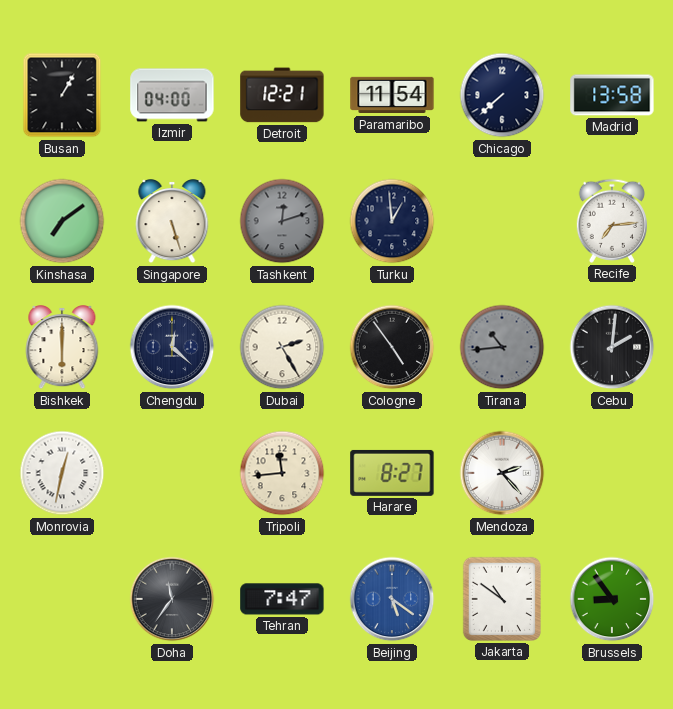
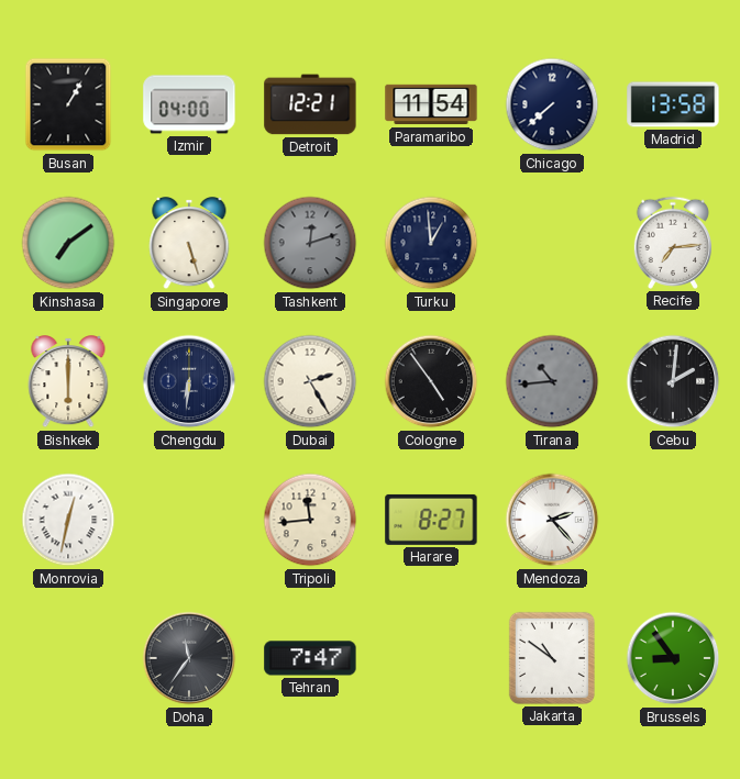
Chengdu: 12:22 -> 6:31
Beijing: 5:21 -> none
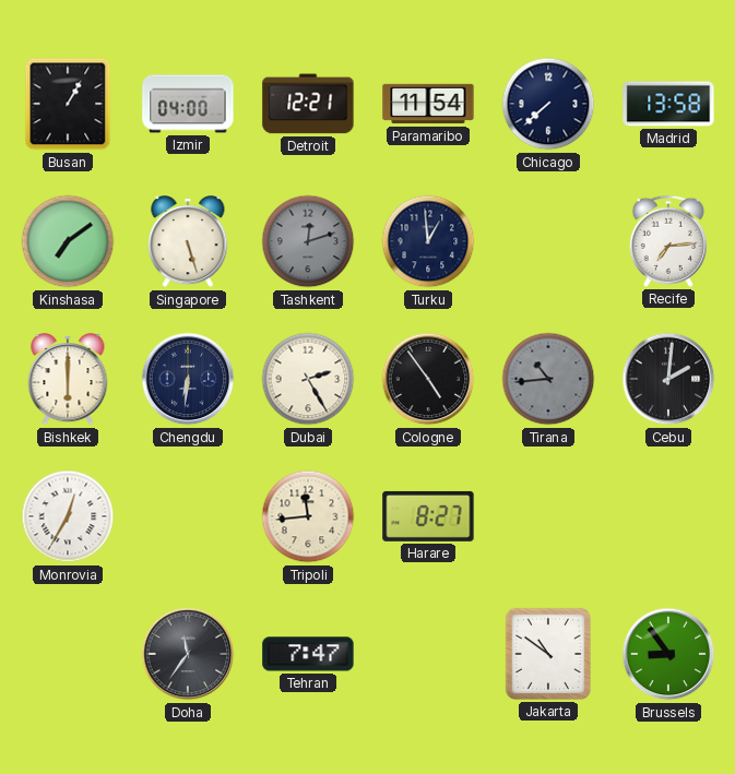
Monrovia: 12:32 -> 12:35
Mendoza: 2:23 -> none
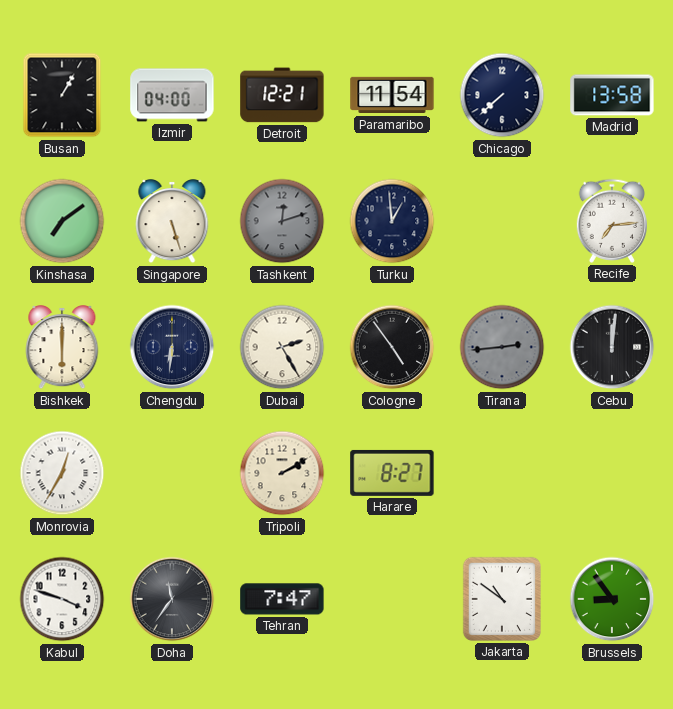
Tirana: 10:44 -> 2:44
Cebu: 2:01 -> 12:01
Tripoli: 11:44 -> 2:10
Kabul: none -> 3:48
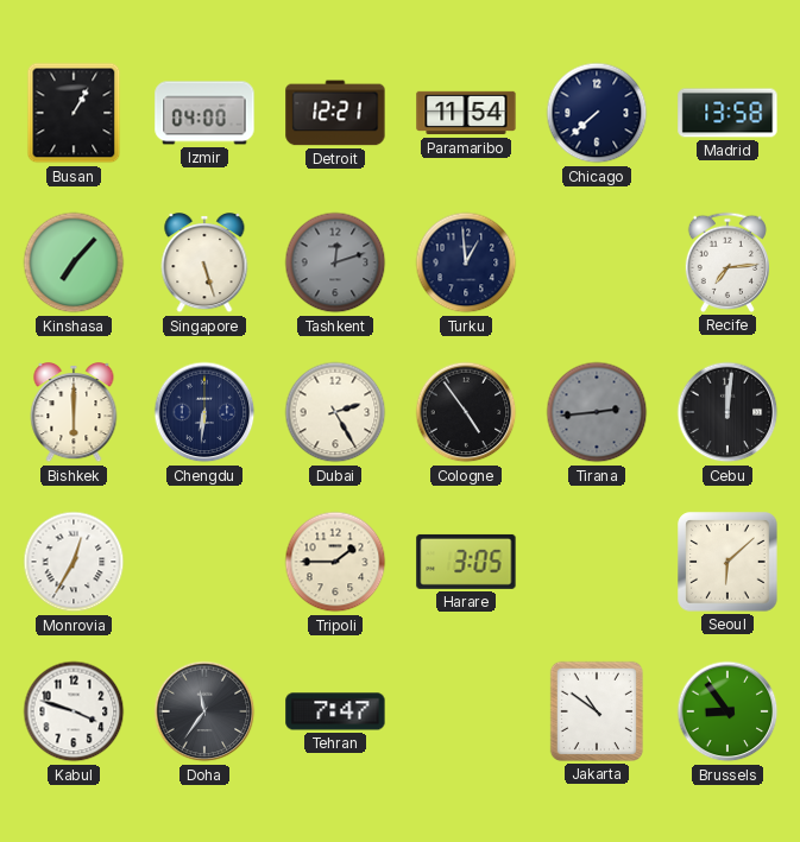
Kinshasa: 7:09 -> 7:07
Tripoli: 2:10 -> 1:45
Harare: 8:27 -> 3:05
Seoul: none -> 6:08
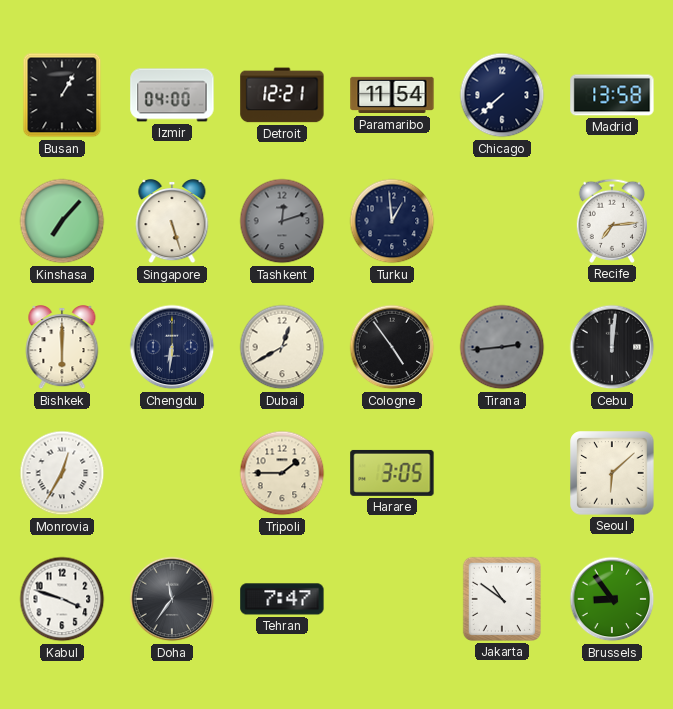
Dubai: 2:25 -> 12:40
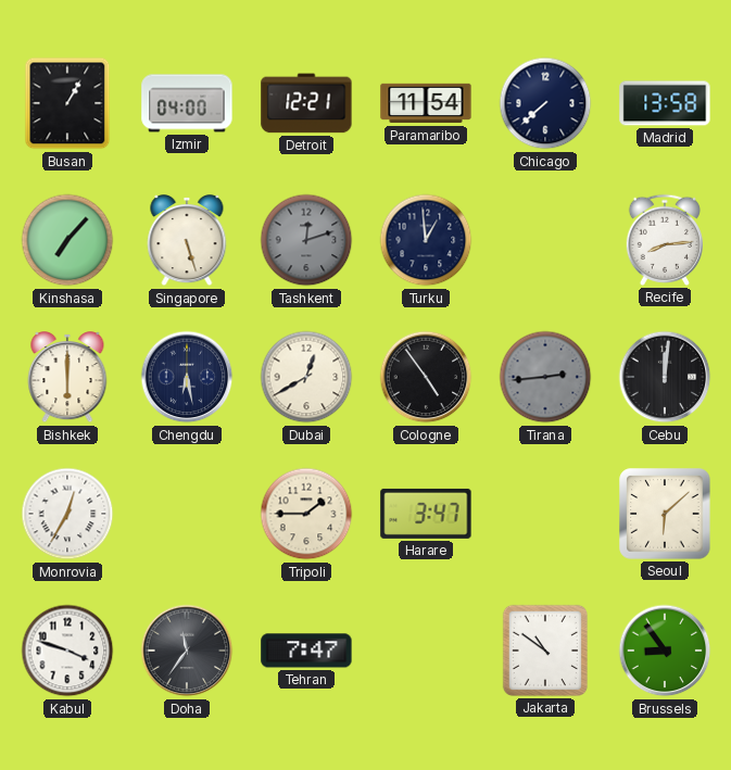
Recife: 7:14 -> 8:14
Chengdu: 6:31 -> 6:28
Harare: 3:05 -> 3:47
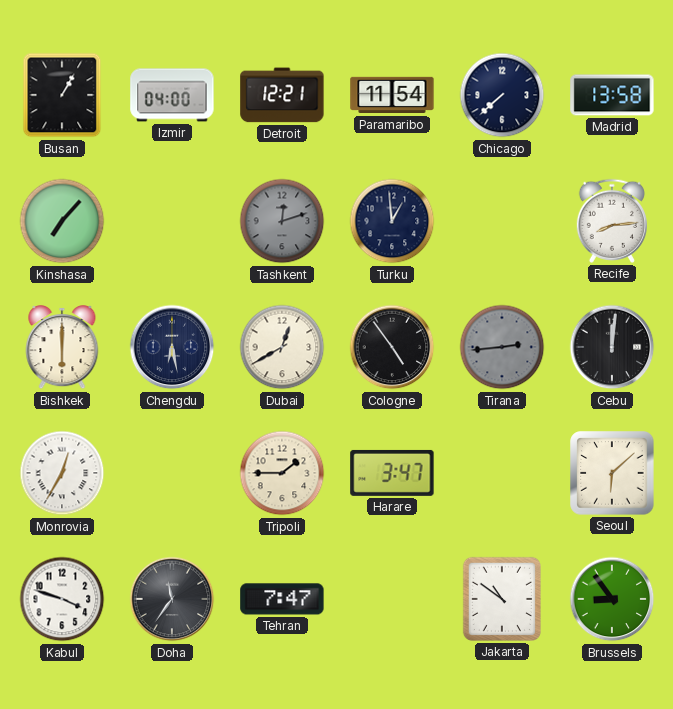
Singapore: 5:27 -> none
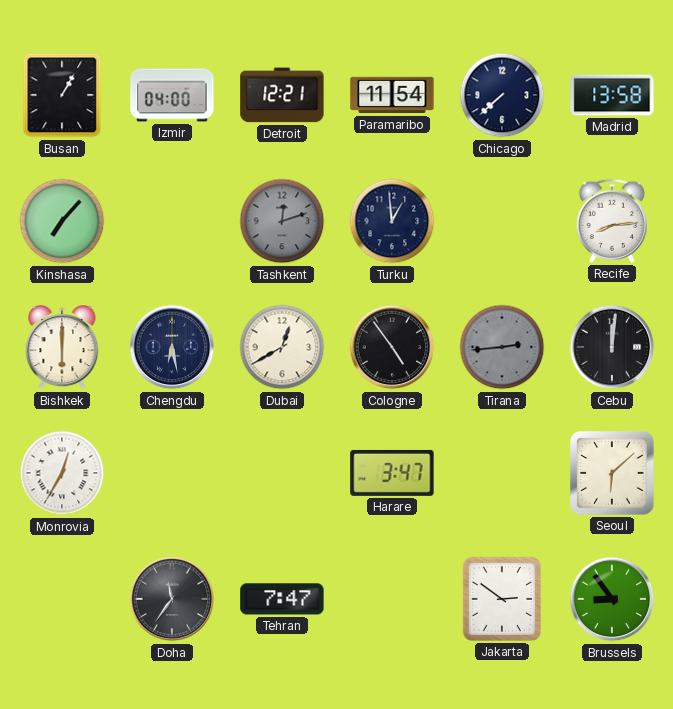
Tripoli: 1:45 -> none
Kabul: 3:48 -> none
Jakarta: 10:51 -> 2:51
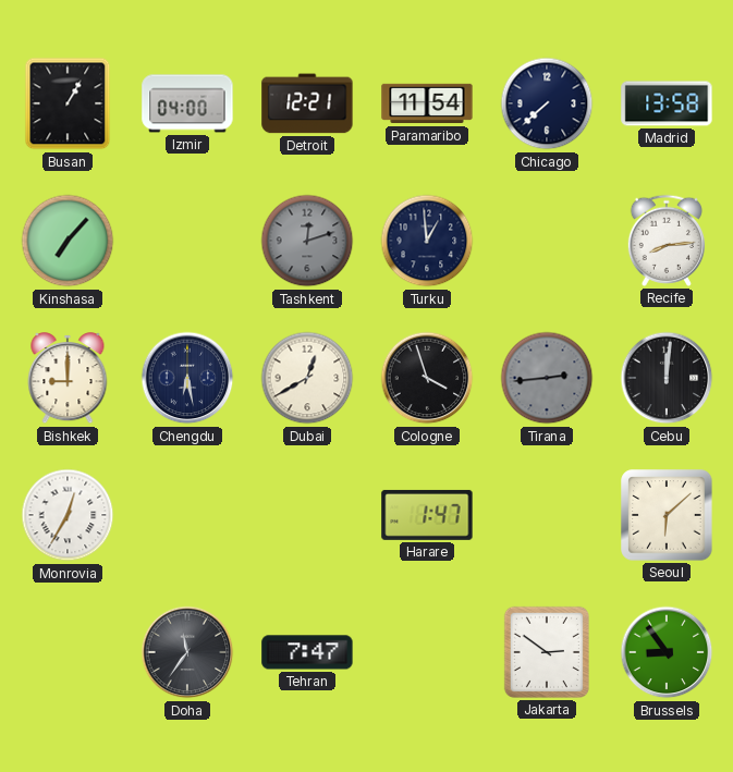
Bishkek: 6:00 -> 9:00
Cologne: 4:54 -> 3:57
Harare: 3:47 -> 1:47
